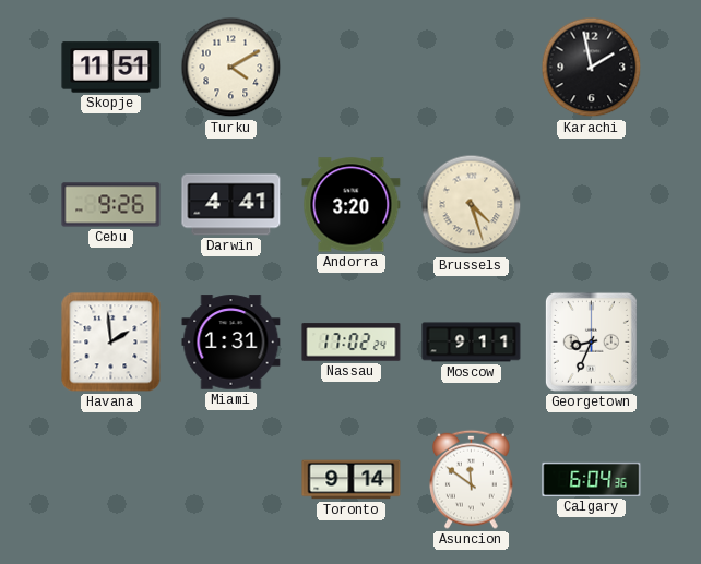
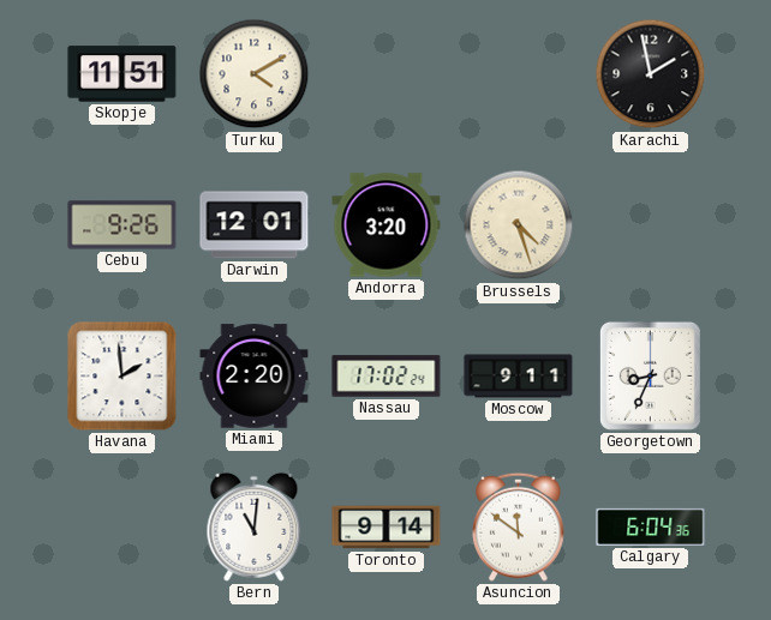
Darwin: 4:41 -> 12:01
Miami: 1:31 -> 2:20
Bern: none -> 11:01
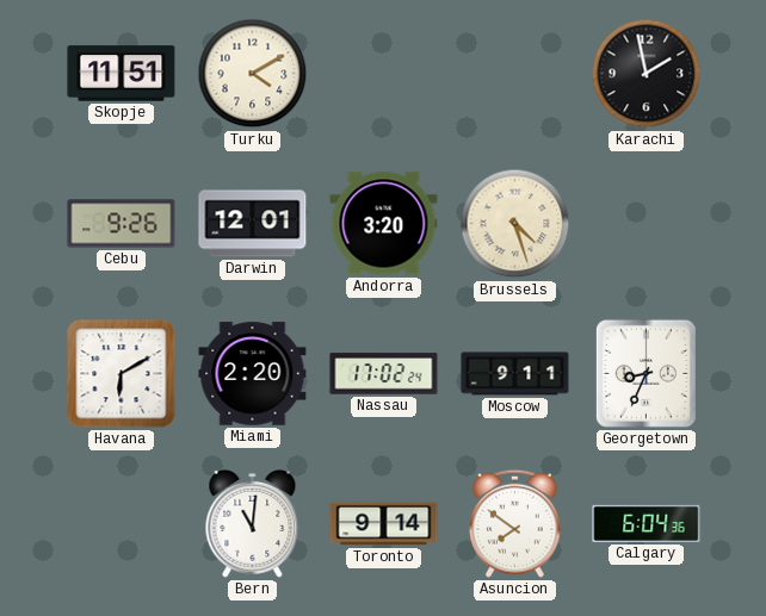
Havana: 1:59 -> 6:10
Asuncion: 11:51 -> 7:51
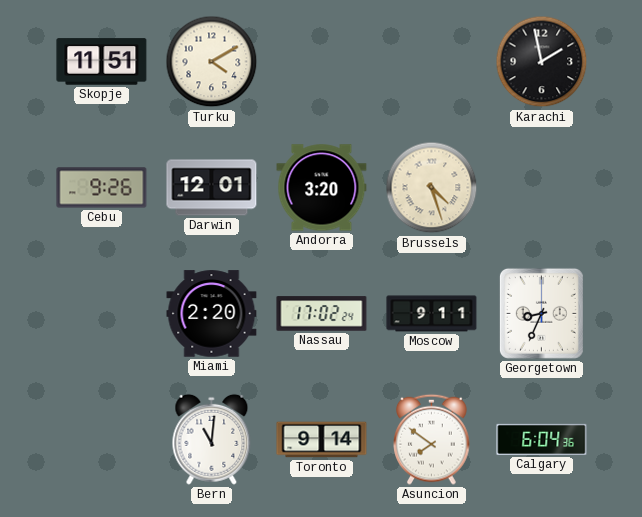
Havana: 6:10 -> none
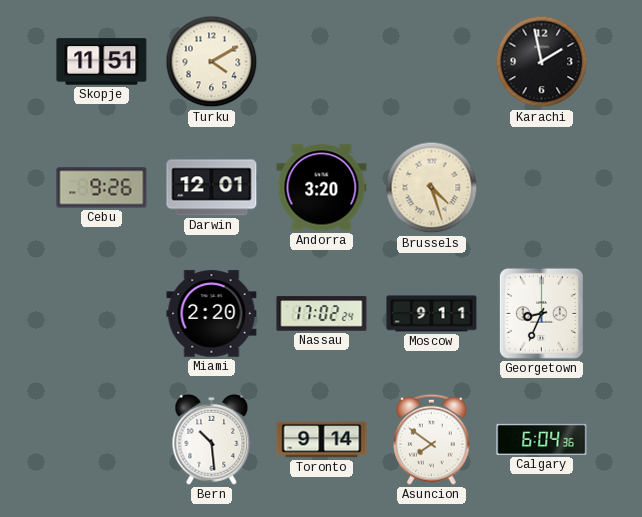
Bern: 11:01 -> 10:29
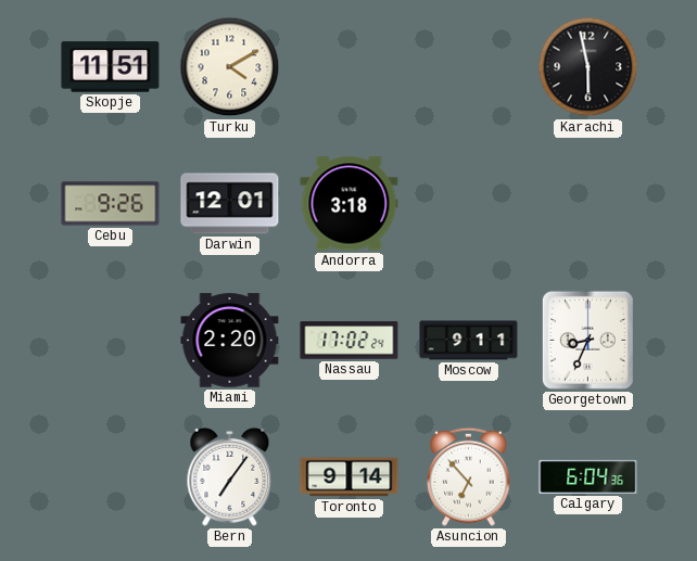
Karachi: 1:58 -> 5:58
Andorra: 3:20 -> 3:18
Brussels: 4:27 -> none
Bern: 10:29 -> 7:06
Asuncion: 7:51 -> 6:53
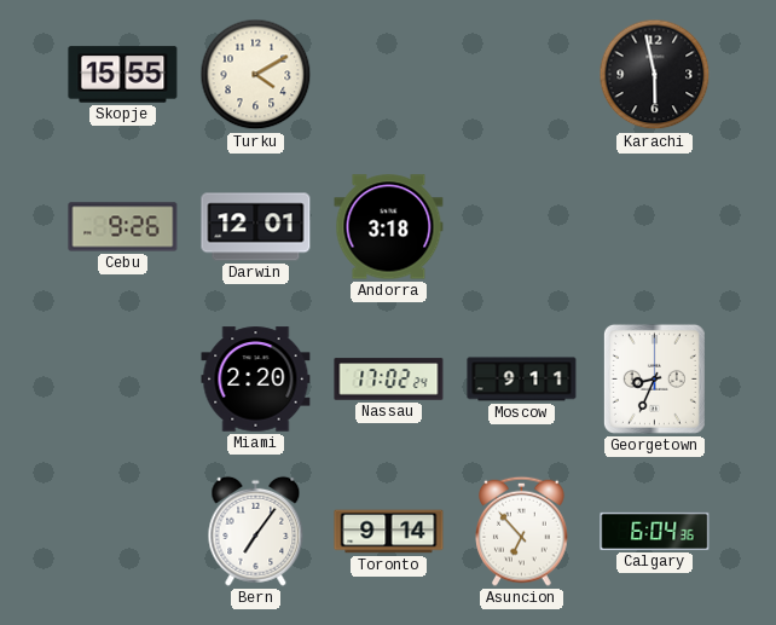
Skopje: 11:51 -> 15:55
